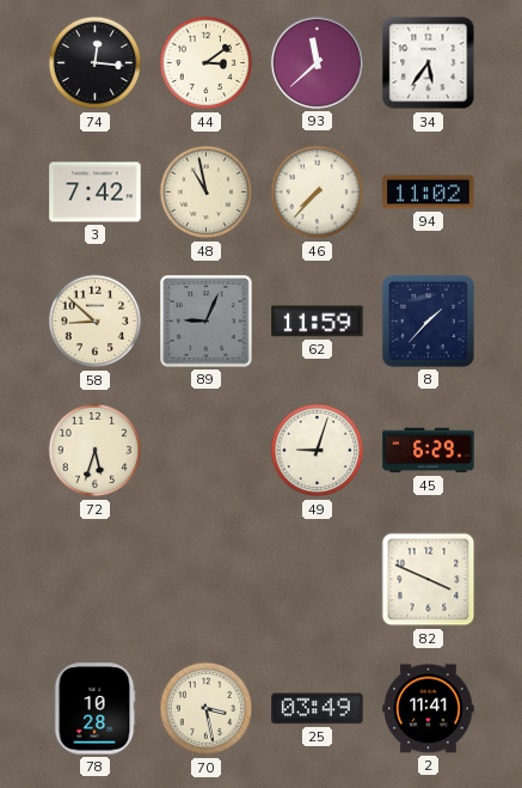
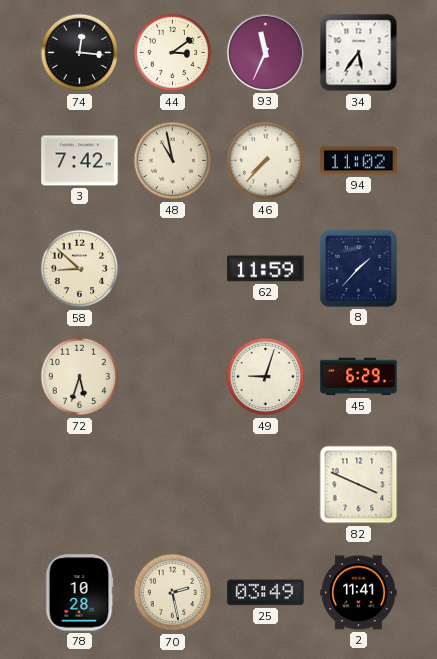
93: 11:38 -> 11:34
89: 9:04 -> none
70: 3:28 -> 2:28
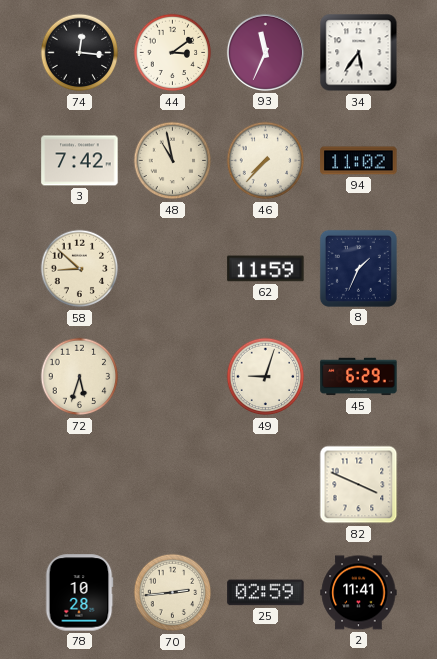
8: 1:37 -> 1:34
70: 2:28 -> 2:44
25: 03:49 -> 02:59
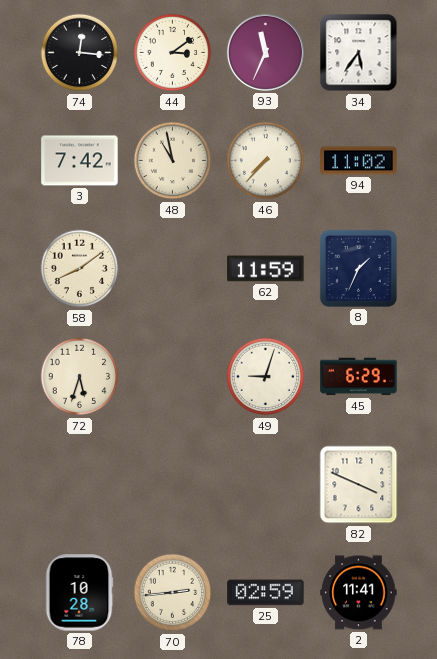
58: 8:52 -> 8:09
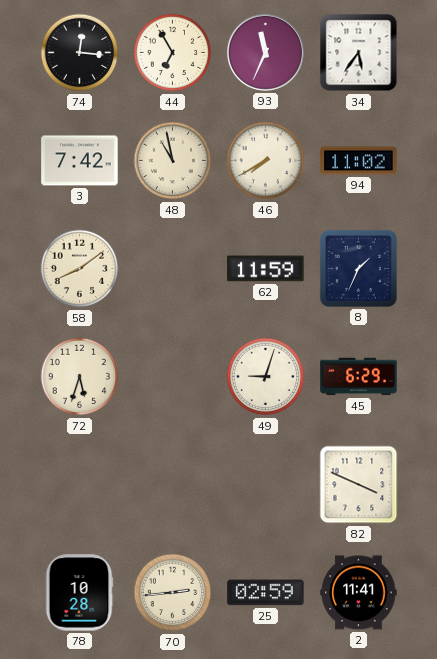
44: 3:09 -> 6:55
46: 7:37 -> 7:40
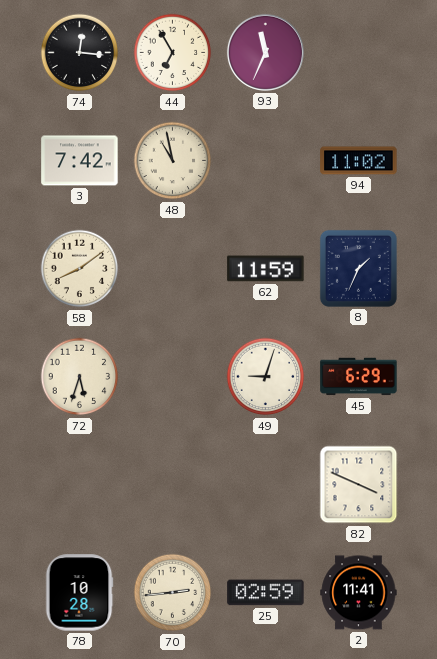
34: 5:36 -> none
46: 7:40 -> none
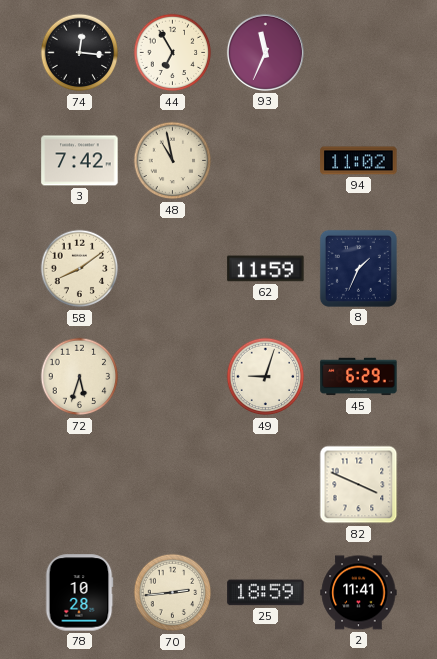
25: 02:59 -> 18:59
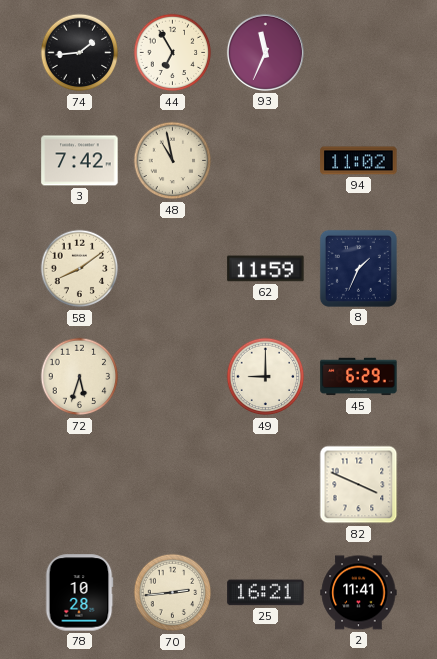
74: 12:16 -> 1:44
49: 9:03 -> 9:00
25: 18:59 -> 16:21
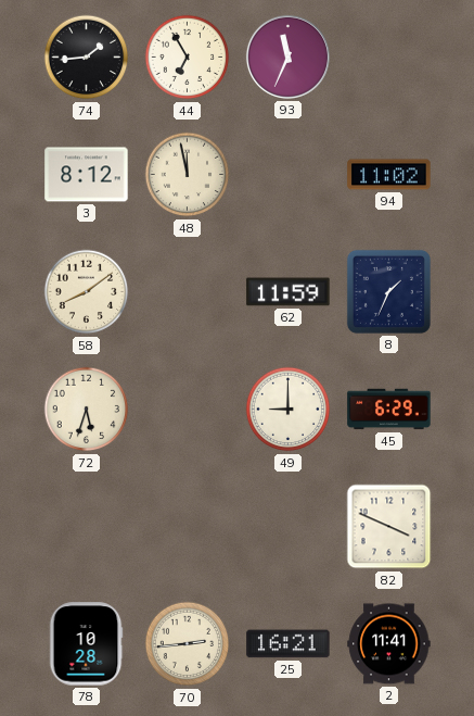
3: 7:42 -> 8:12
48: 10:58 -> 11:58
